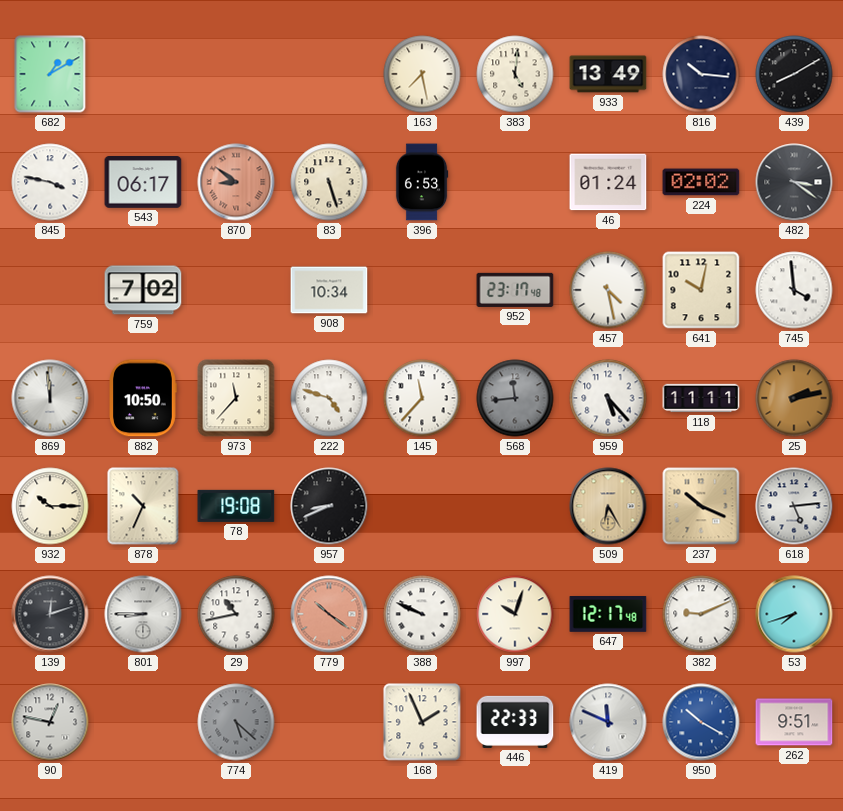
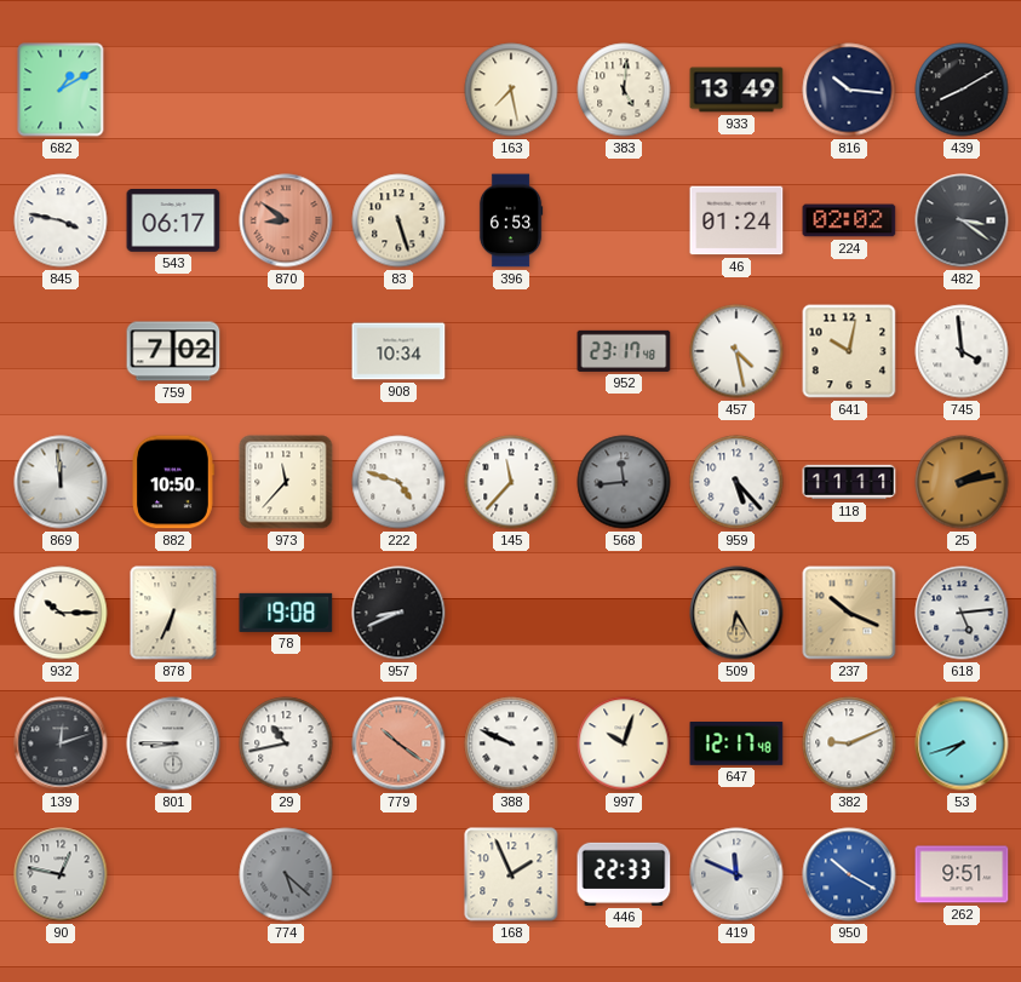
878: 10:34 -> 6:34
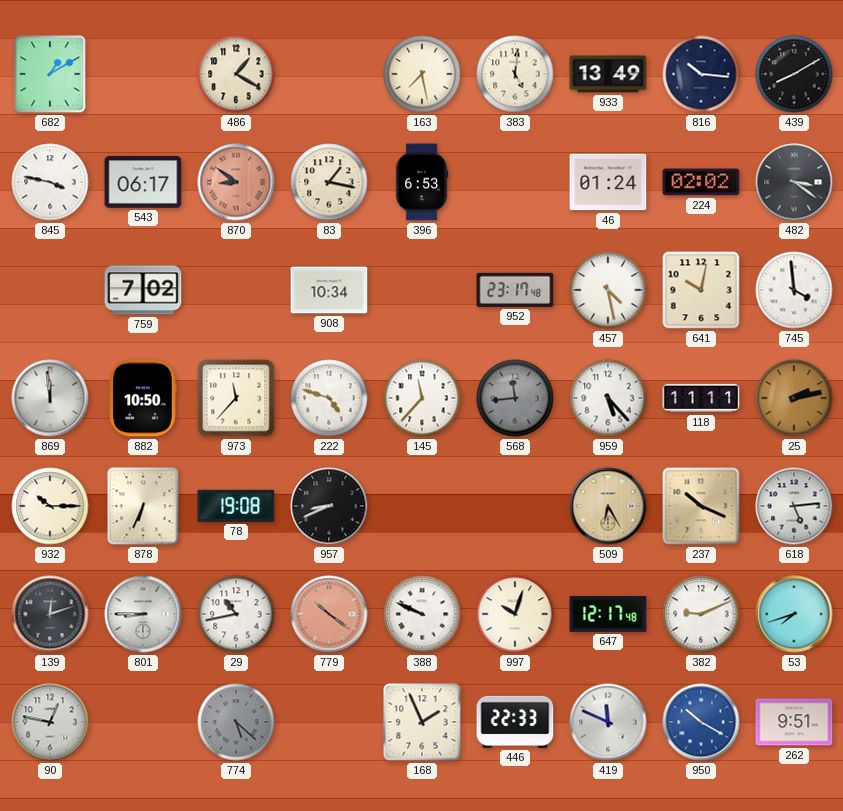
486: none -> 1:20
83: 5:27 -> 1:17
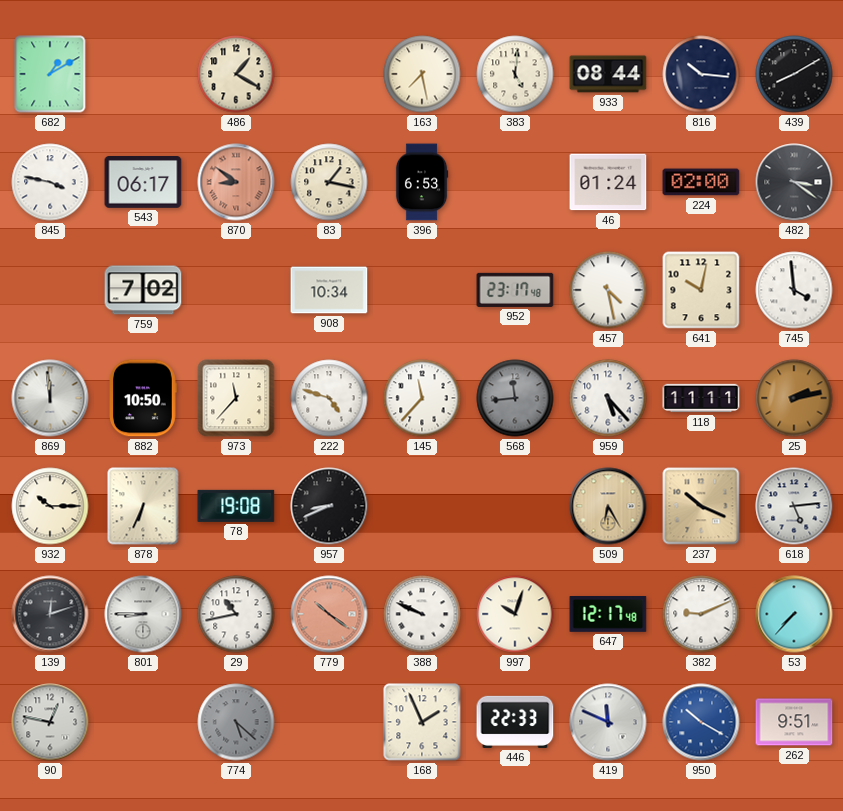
933: 13:49 -> 08:44
224: 02:02 -> 02:00
53: 7:42 -> 7:37
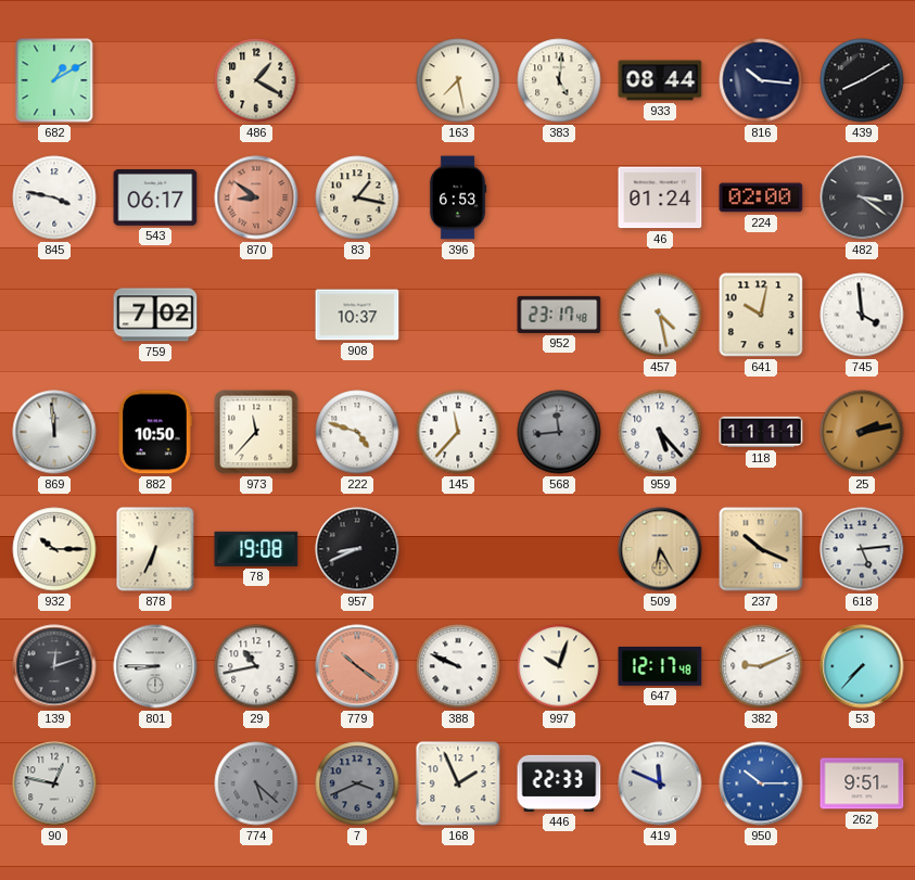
908: 10:34 -> 10:37
7: none -> 3:41
950: 10:20 -> 10:15
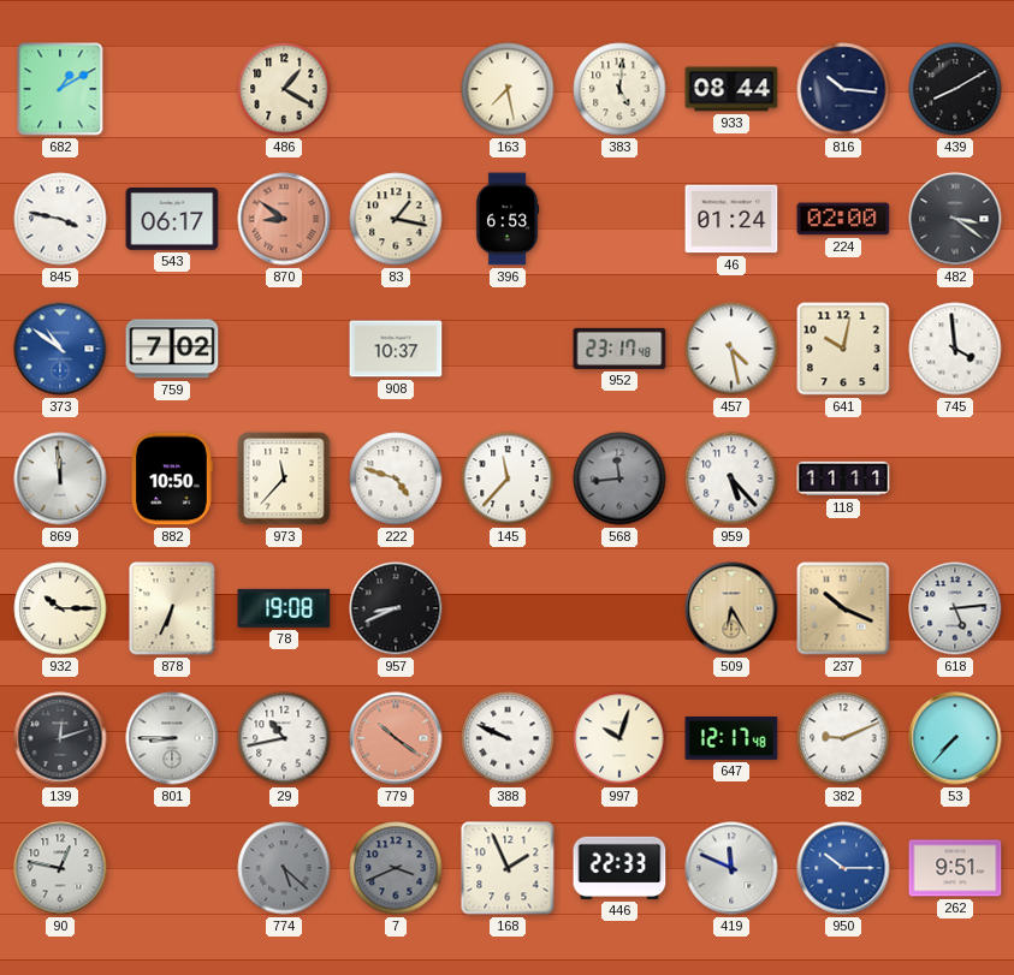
373: none -> 10:51
25: 2:13 -> none
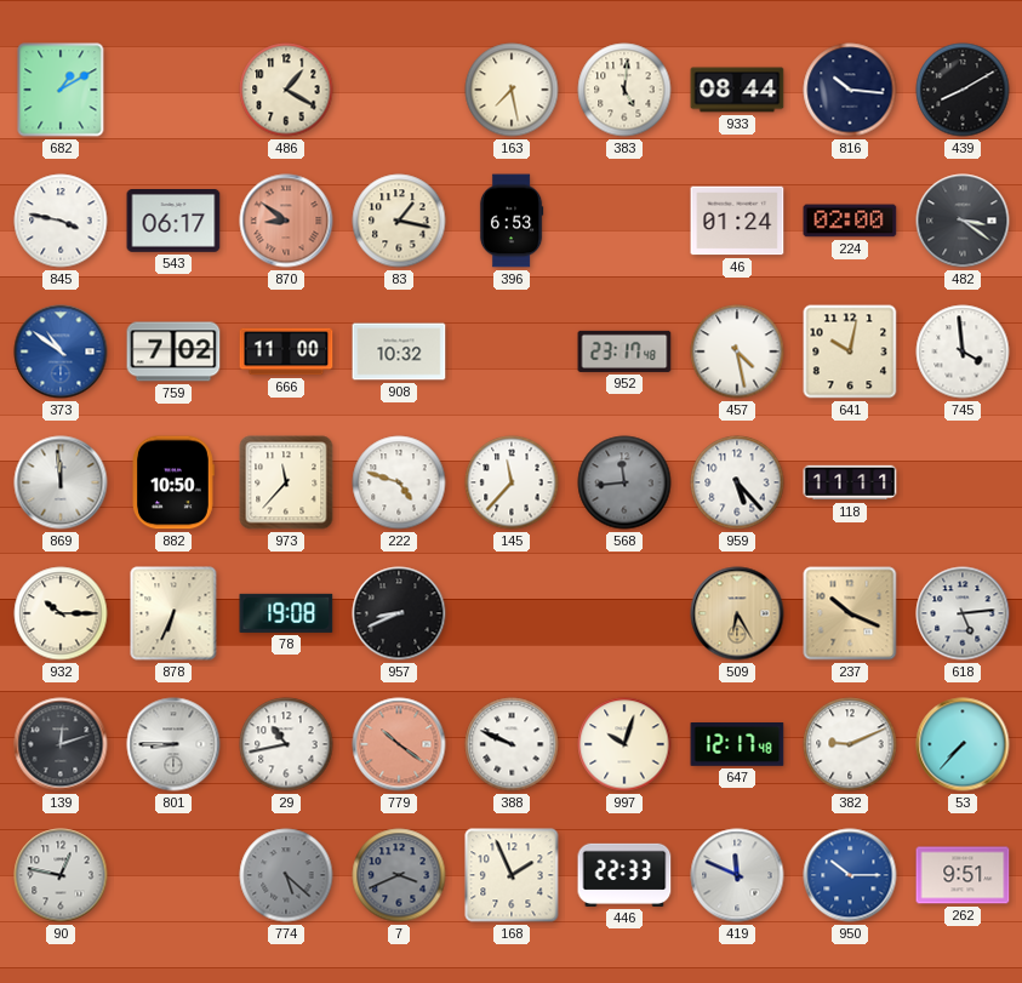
666: none -> 11:00
908: 10:37 -> 10:32
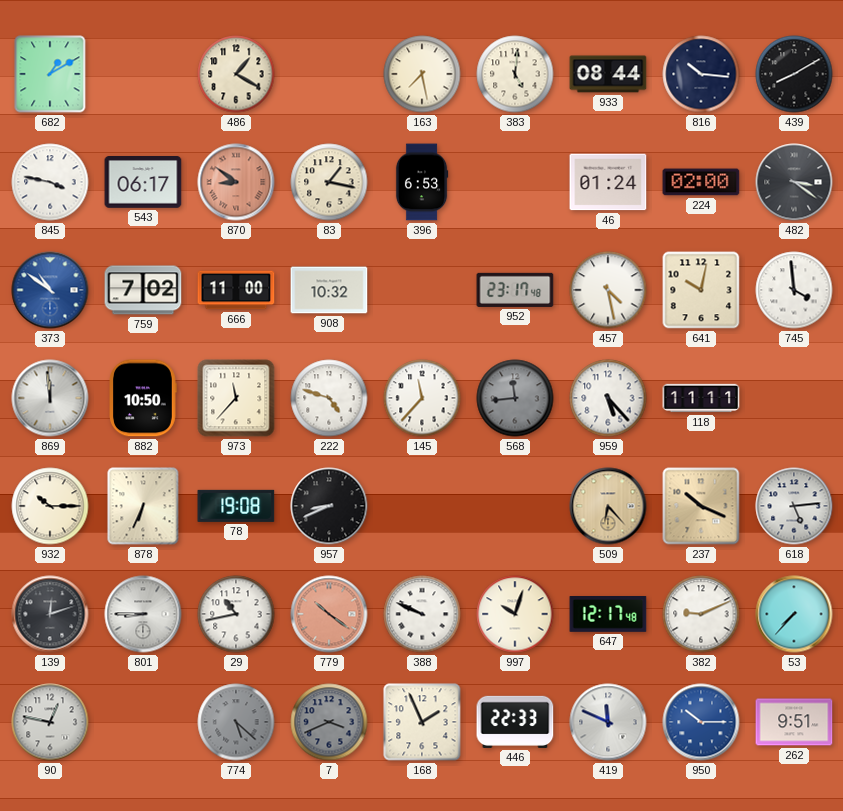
509: 6:25 -> 6:23
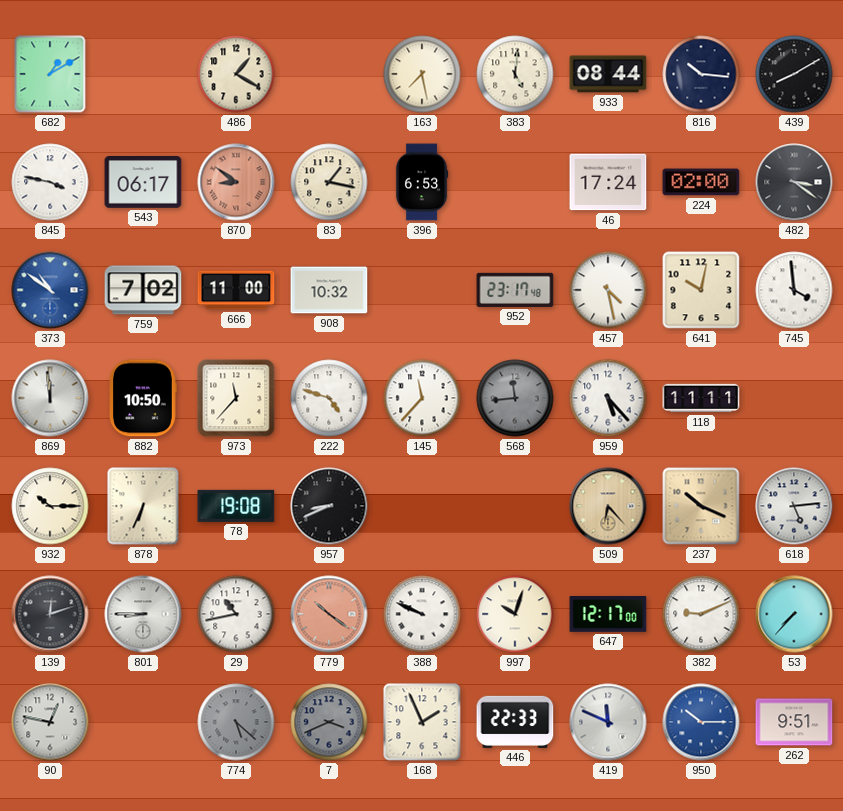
46: 01:24 -> 17:24
647: 12:17:48 -> 12:17:00
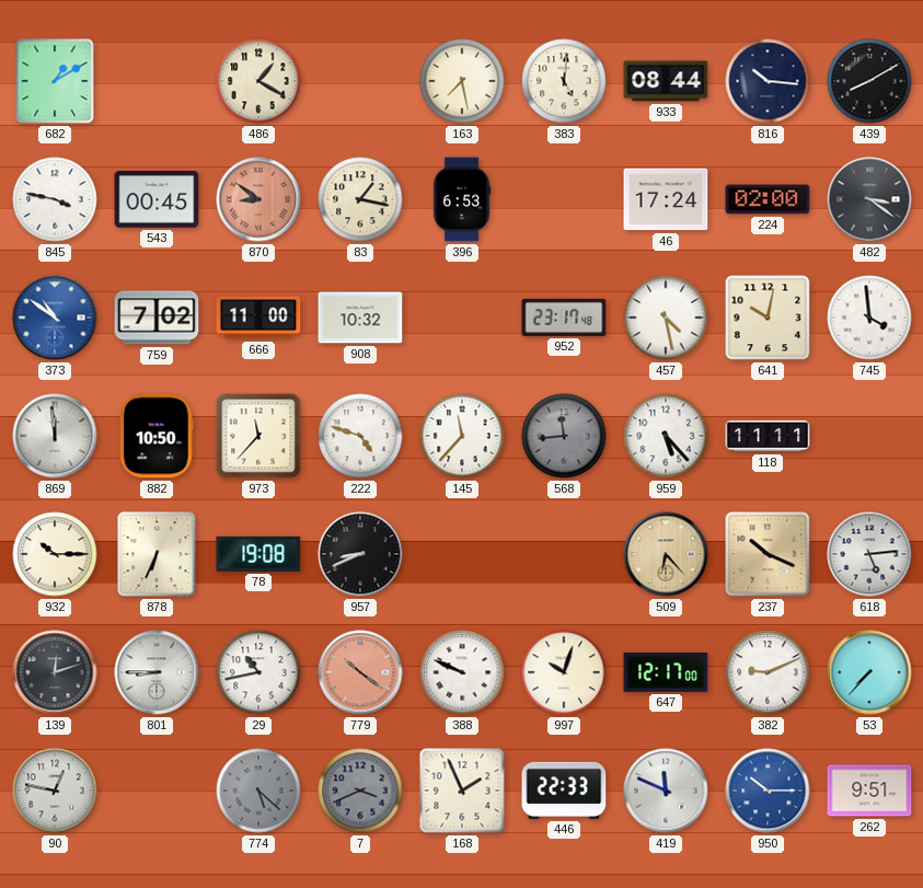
543: 06:17 -> 00:45
